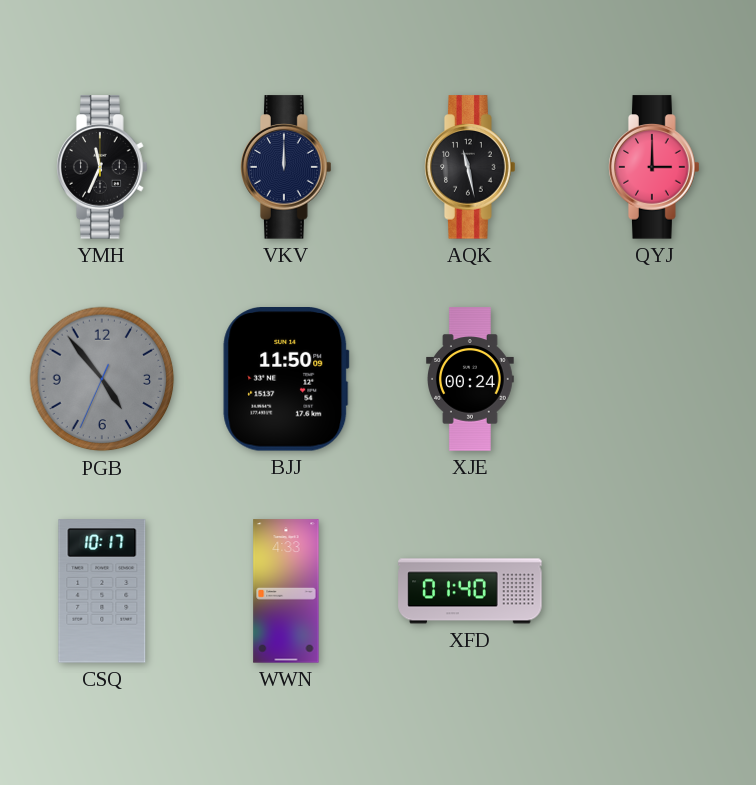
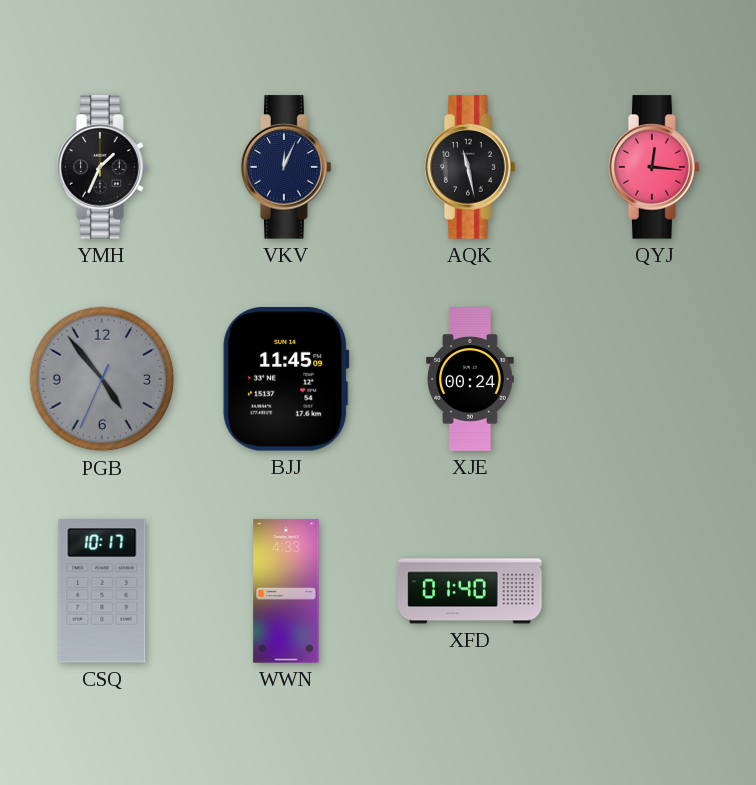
YMH: 11:34 -> 1:34
VKV: 12:00 -> 12:04
QYJ: 3:00 -> 12:16
BJJ: 11:50 -> 11:45
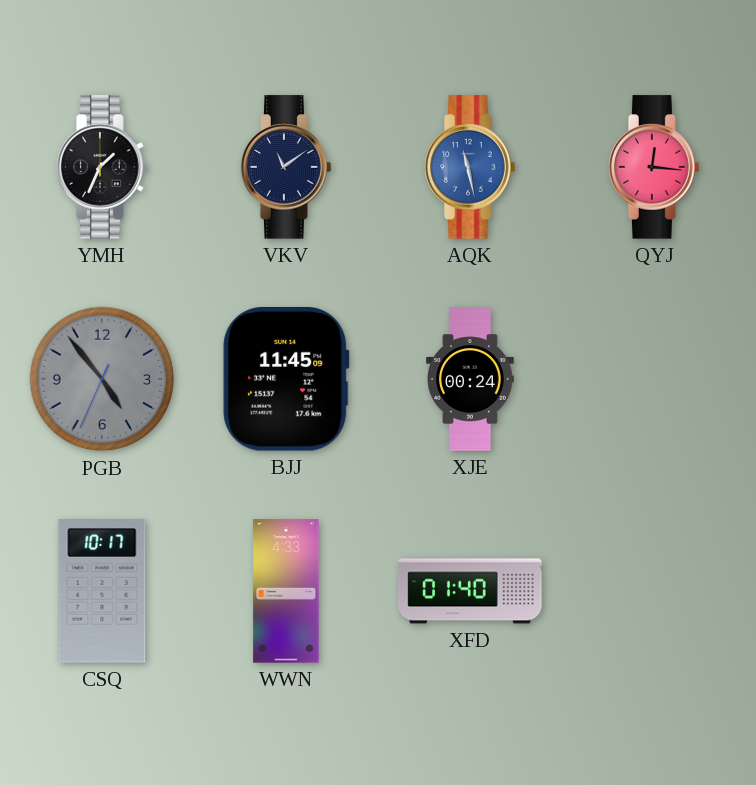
VKV: 12:04 -> 11:09
AQK dial: black -> blue
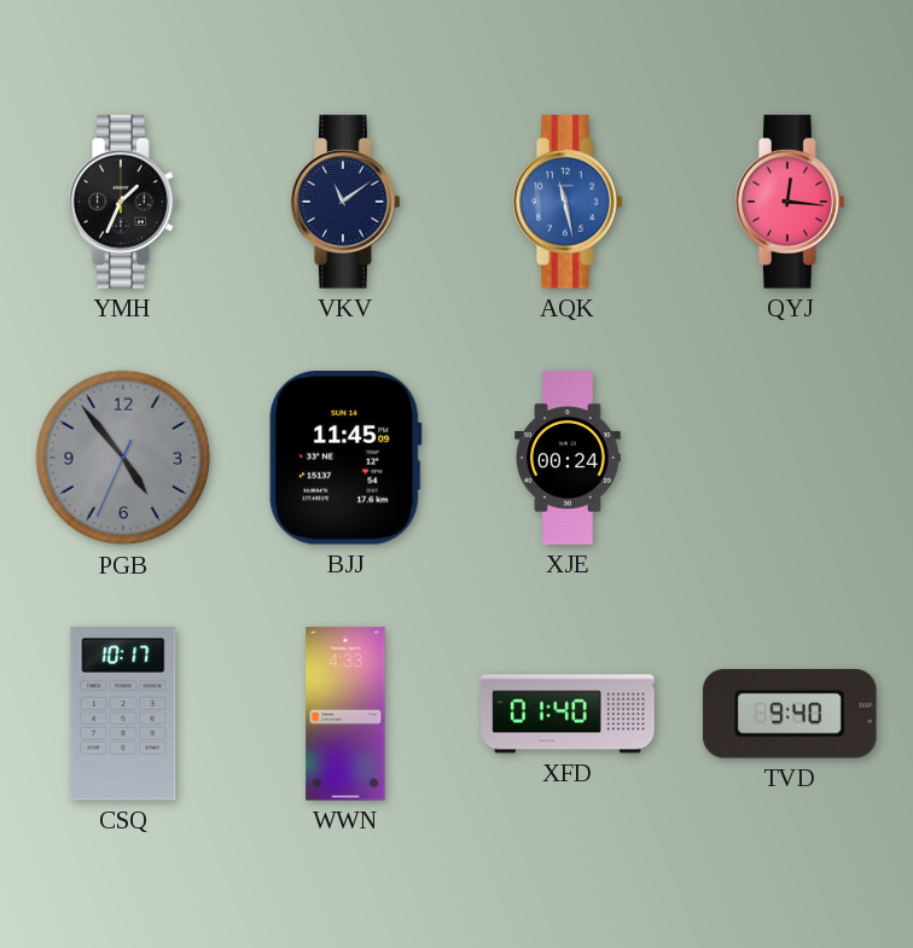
TVD: none -> 9:40
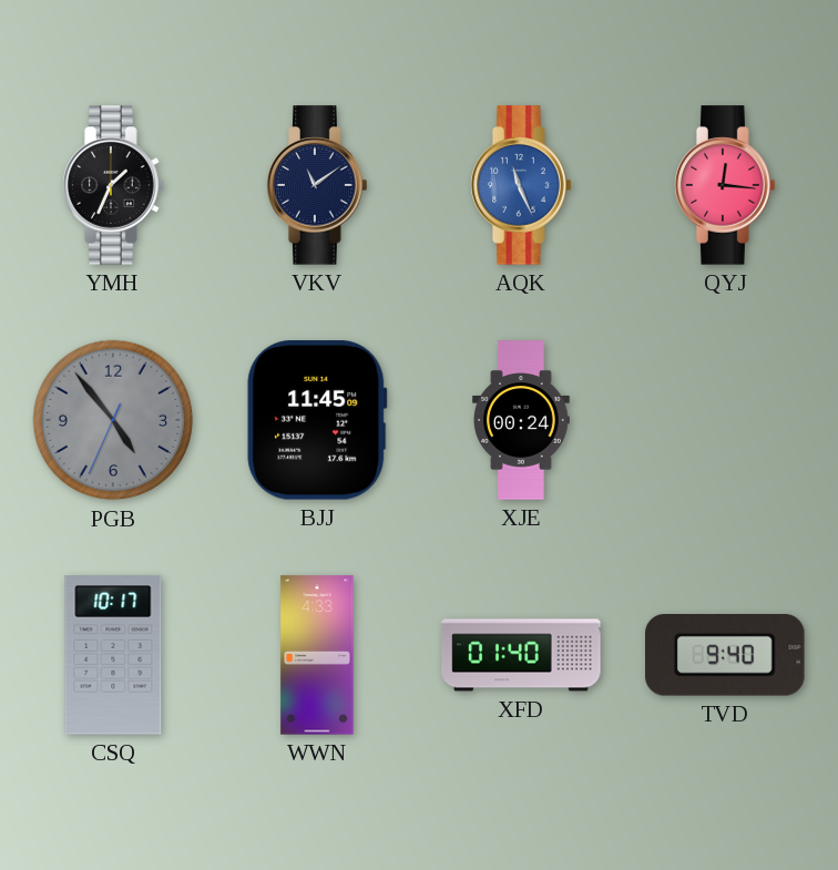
AQK: 11:28 -> 11:26
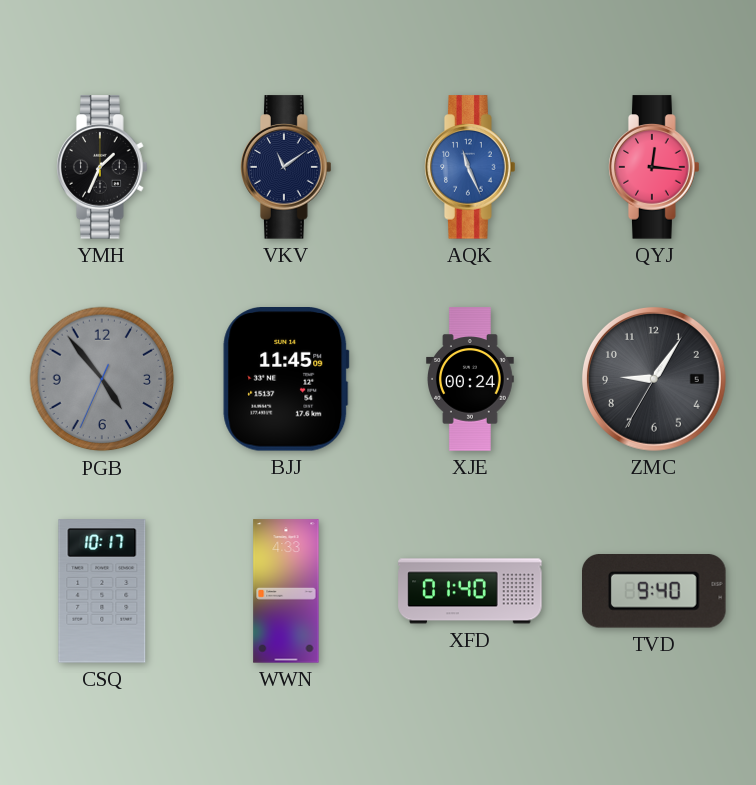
ZMC: none -> 9:05
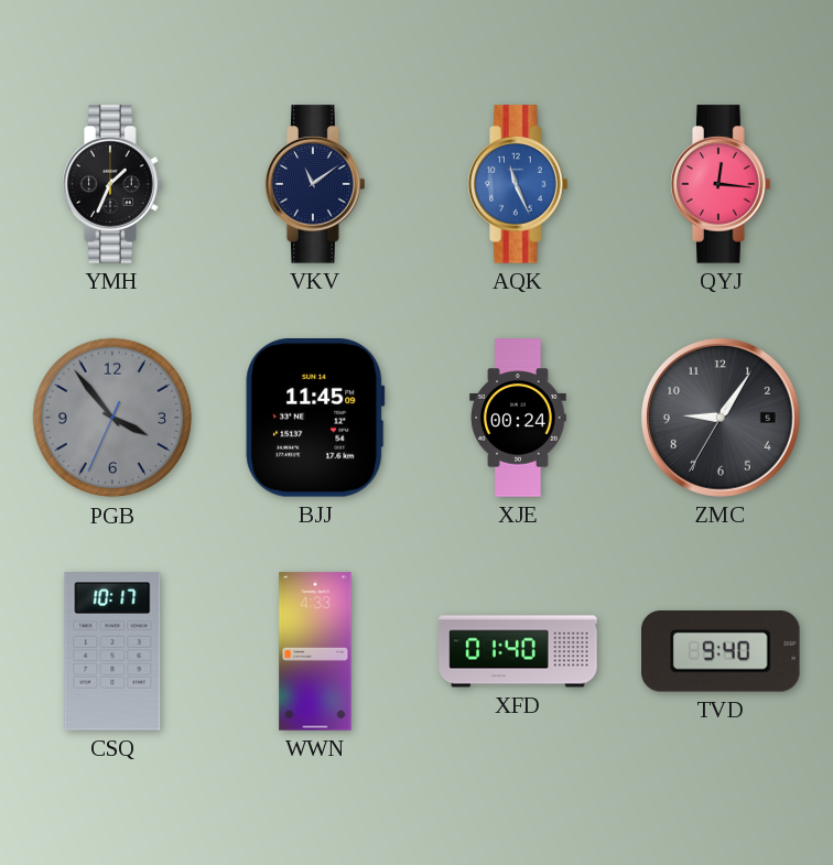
PGB: 4:53 -> 3:53
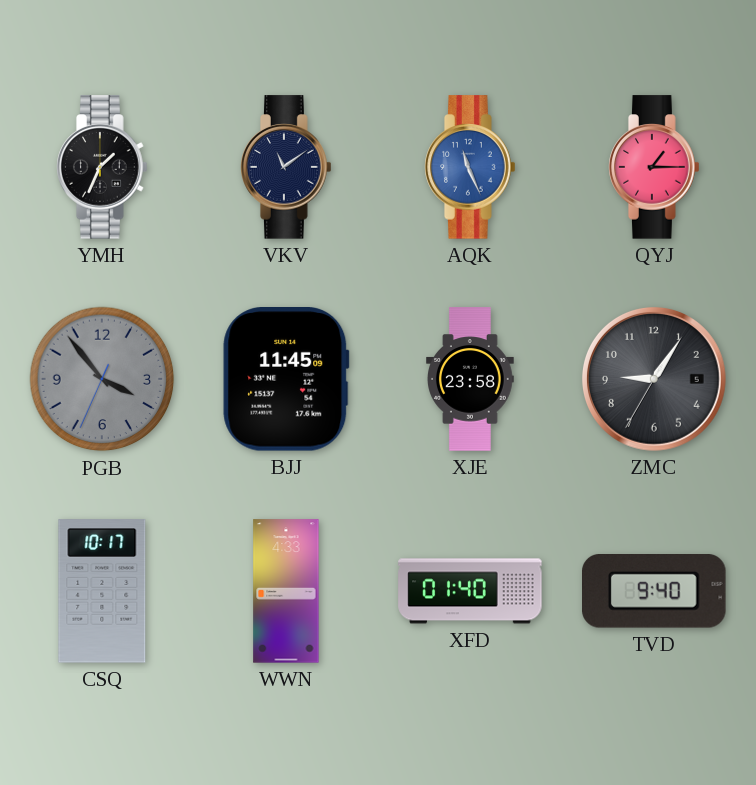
QYJ: 12:16 -> 1:15
XJE: 00:24 -> 23:58
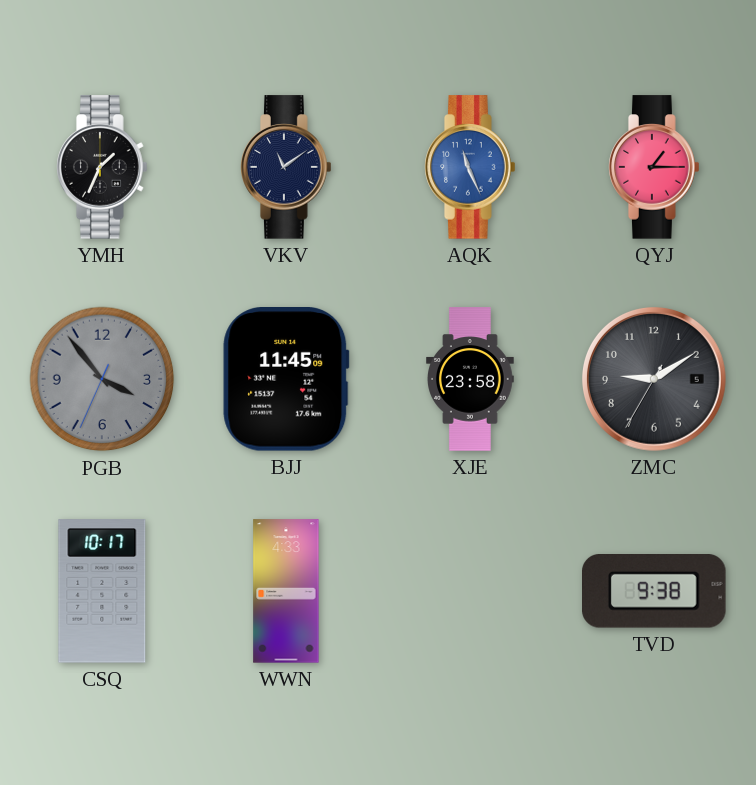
ZMC: 9:05 -> 9:09
XFD: 01:40 -> none
TVD: 9:40 -> 9:38
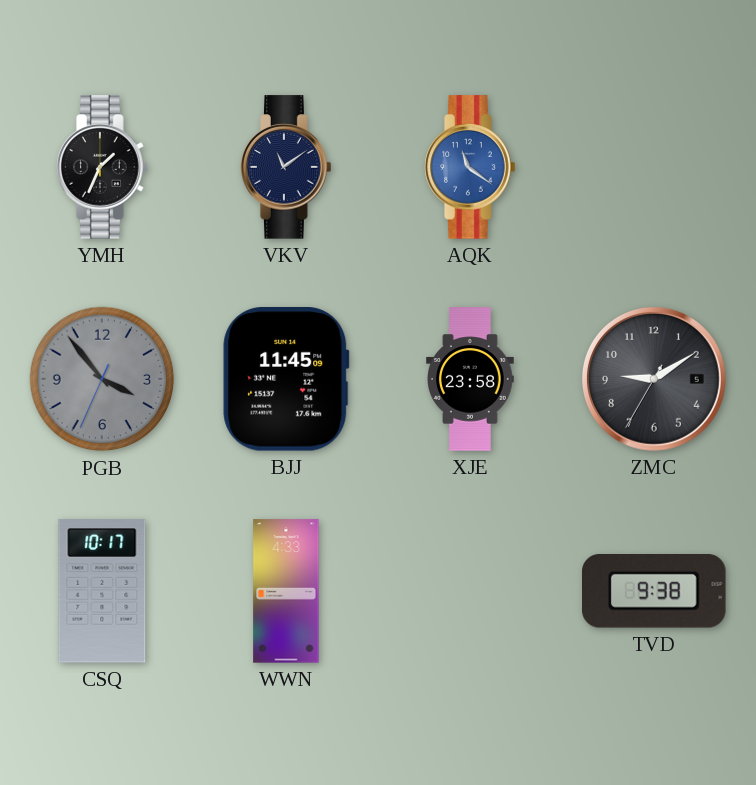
AQK: 11:26 -> 11:21
QYJ: 1:15 -> none
